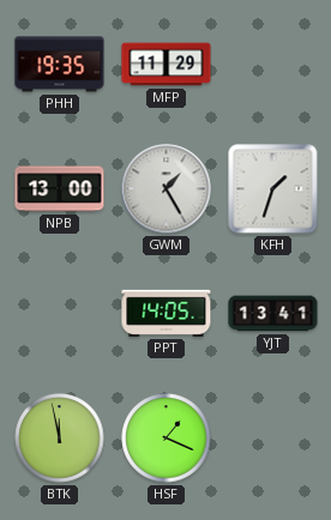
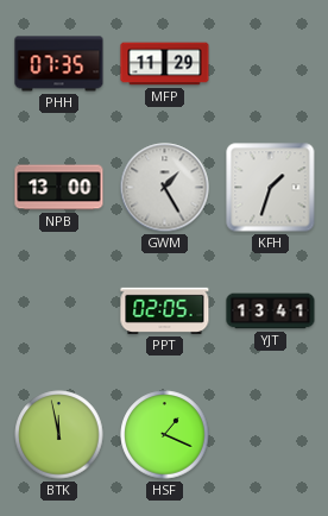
PHH: 19:35 -> 07:35
PPT: 14:05 -> 02:05
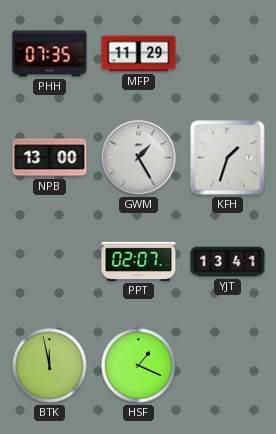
PPT: 02:05 -> 02:07
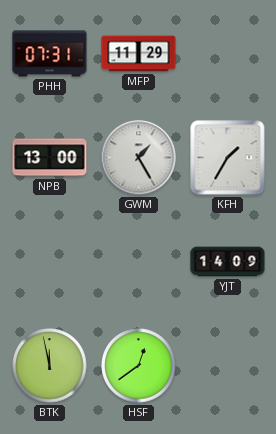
PHH: 07:35 -> 07:31
KFH: 1:33 -> 1:35
PPT: 02:07 -> none
YJT: 13:41 -> 14:09
HSF: 1:19 -> 12:39
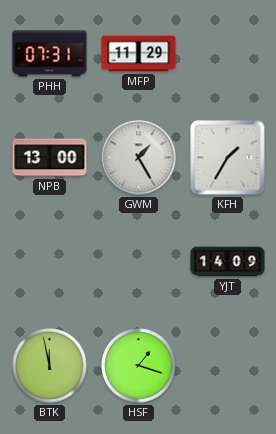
HSF: 12:39 -> 1:18
